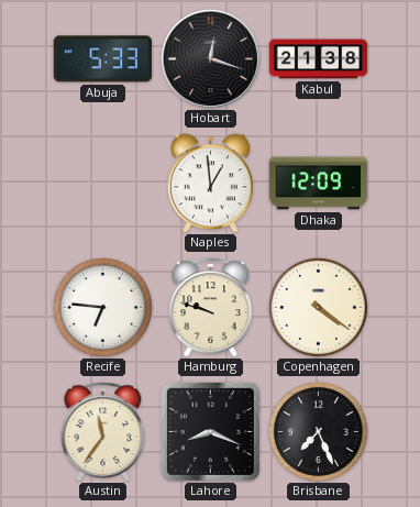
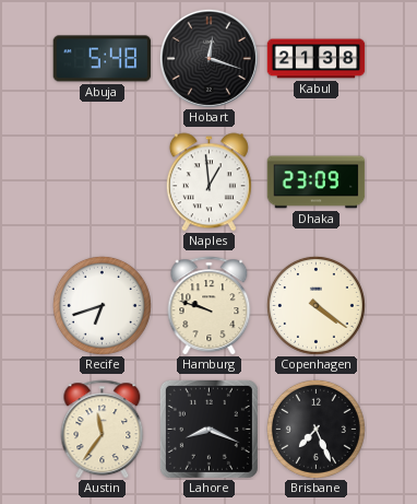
Abuja: 5:33 -> 5:48
Dhaka: 12:09 -> 23:09
Recife: 6:46 -> 6:42
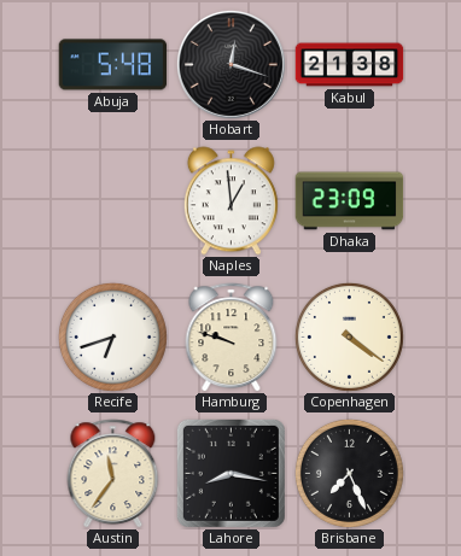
Lahore: 8:19 -> 8:17
